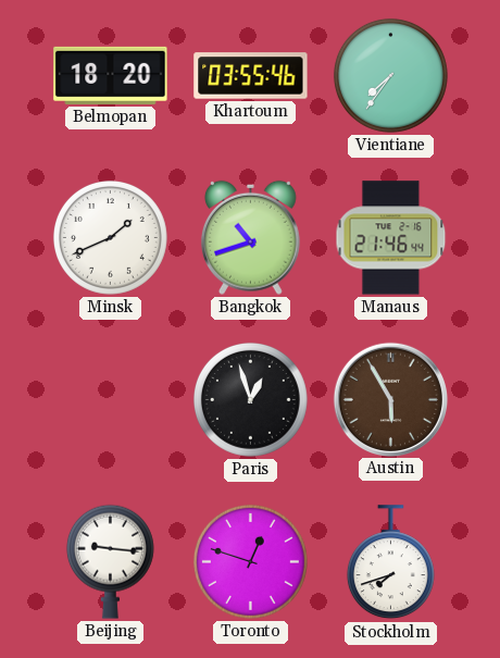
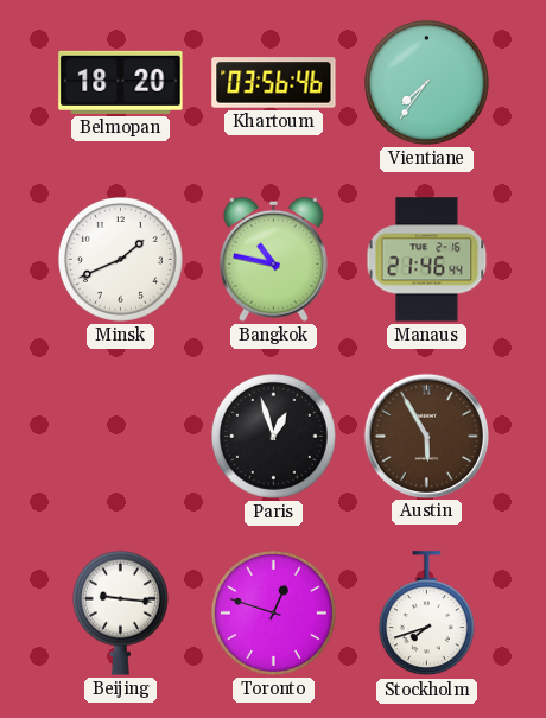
Khartoum: 03:55 -> 03:56
Bangkok: 10:42 -> 10:47
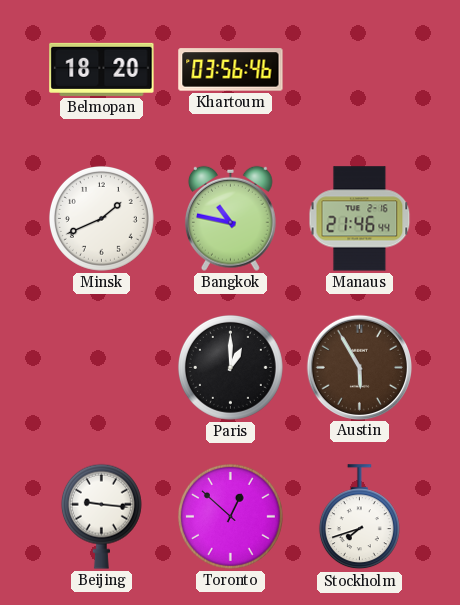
Vientiane: 7:36 -> none
Paris: 12:57 -> 1:00
Toronto: 12:48 -> 12:52
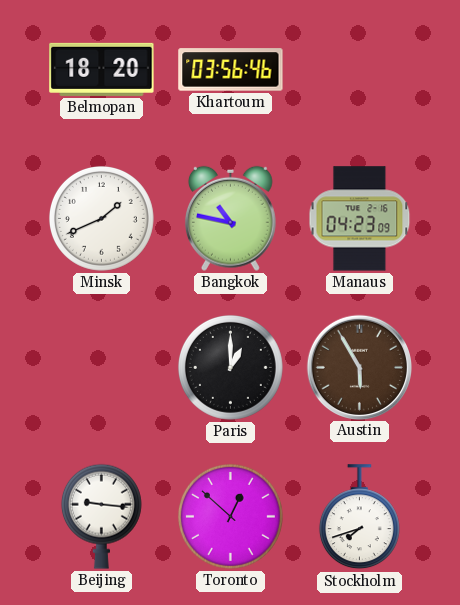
Manaus: 21:46 -> 04:23
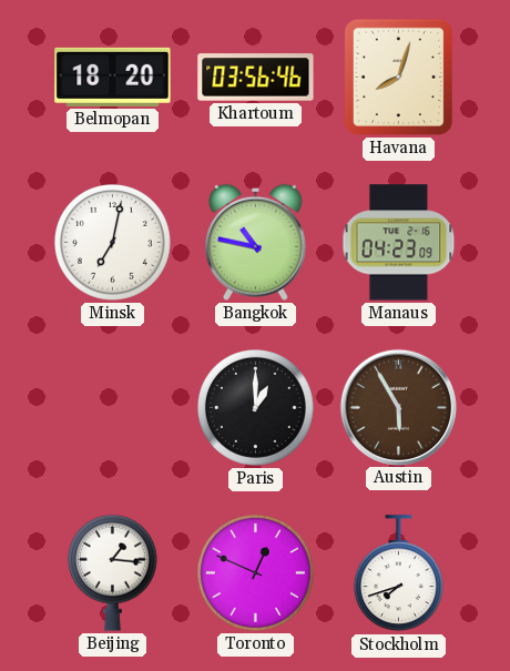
Havana: none -> 8:03
Minsk: 1:41 -> 7:02
Beijing: 9:16 -> 1:16
Toronto: 12:52 -> 12:49
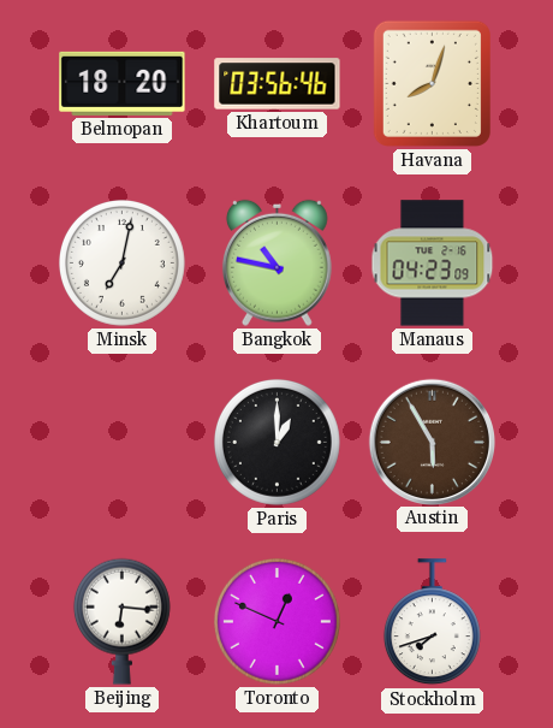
Beijing: 1:16 -> 6:16
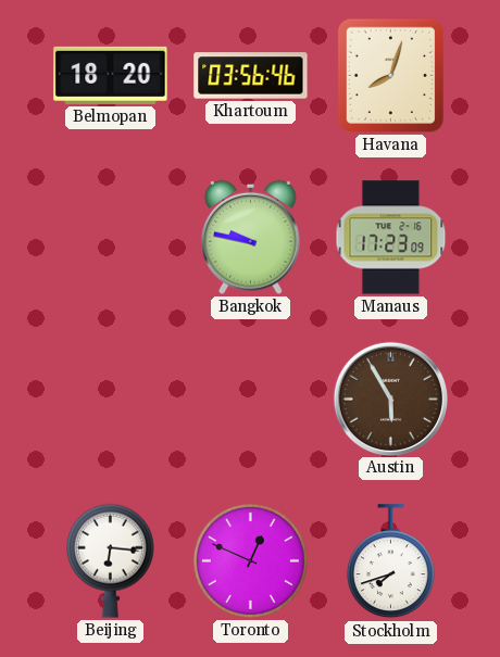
Minsk: 7:02 -> none
Bangkok: 10:47 -> 9:47
Manaus: 04:23 -> 17:23
Paris: 1:00 -> none
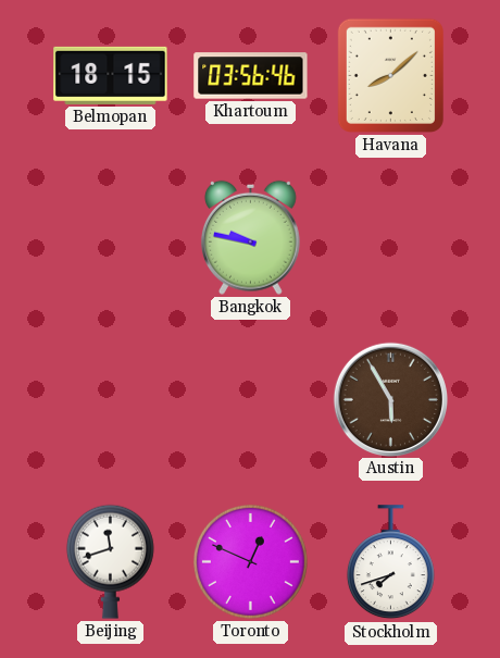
Belmopan: 18:20 -> 18:15
Havana: 8:03 -> 8:08
Manaus: 17:23 -> none
Beijing: 6:16 -> 11:42
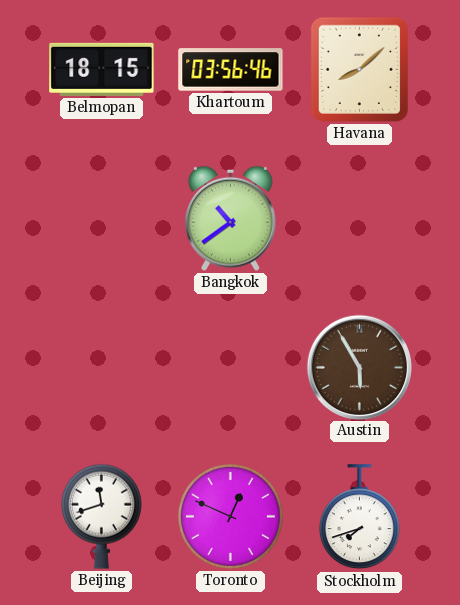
Bangkok: 9:47 -> 10:39
